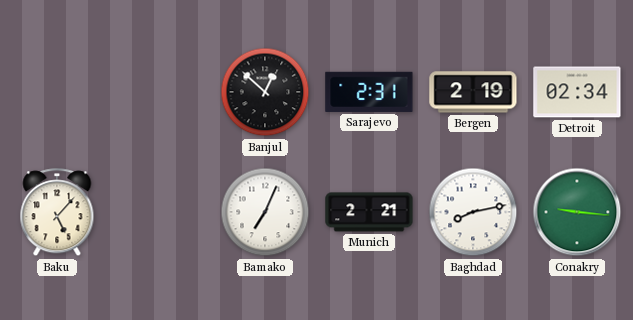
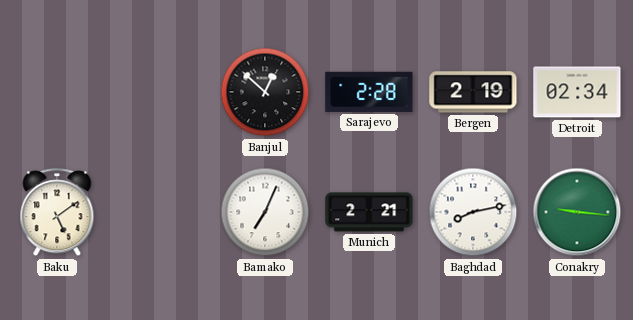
Sarajevo: 2:31 -> 2:28
Baku: 5:07 -> 5:09
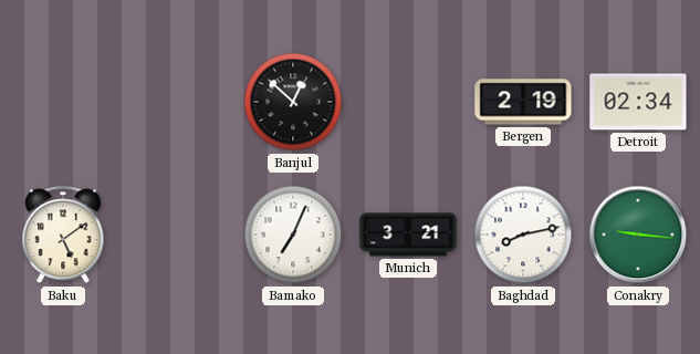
Sarajevo: 2:28 -> none
Munich: 2:21 -> 3:21
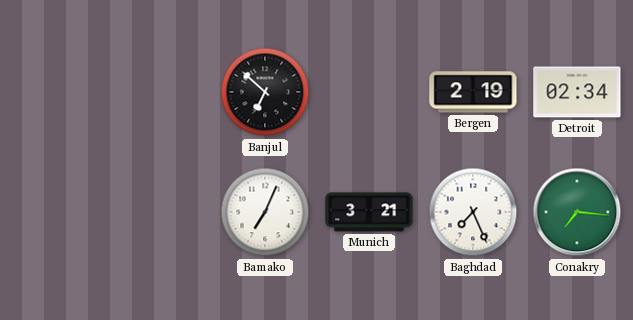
Banjul: 12:52 -> 6:52
Baku: 5:09 -> none
Baghdad: 8:13 -> 7:26
Conakry: 9:16 -> 7:16
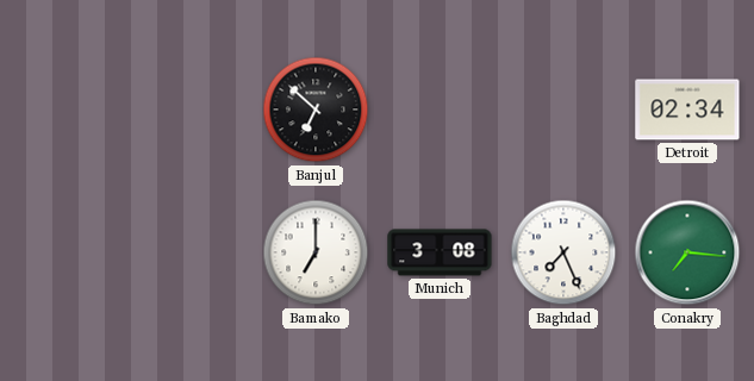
Bergen: 2:19 -> none
Bamako: 7:04 -> 7:00
Munich: 3:21 -> 3:08
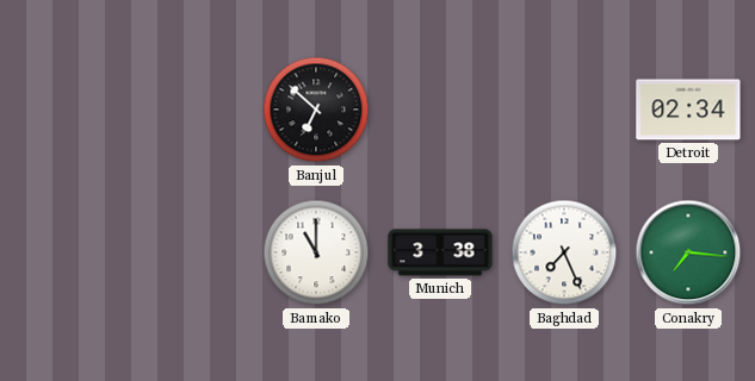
Bamako: 7:00 -> 11:00
Munich: 3:08 -> 3:38
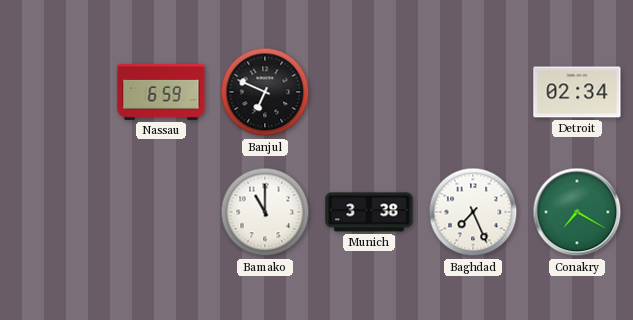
Nassau: none -> 6:59
Banjul: 6:52 -> 6:49
Conakry: 7:16 -> 7:20
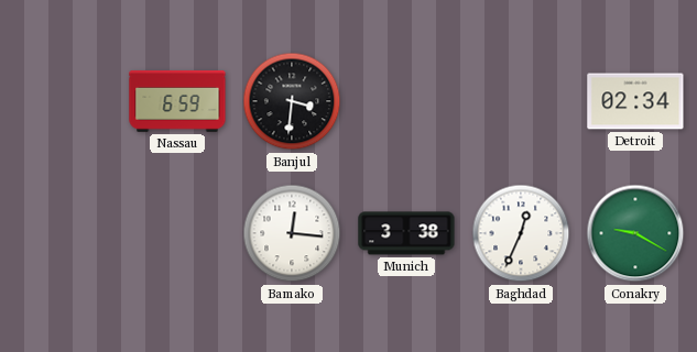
Banjul: 6:49 -> 3:31
Bamako: 11:00 -> 12:16
Baghdad: 7:26 -> 12:34
Conakry: 7:20 -> 9:20
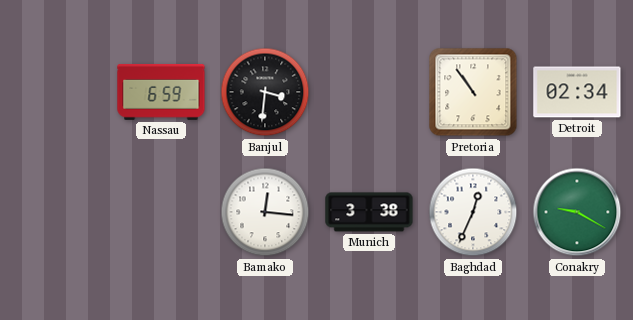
Pretoria: none -> 10:54
